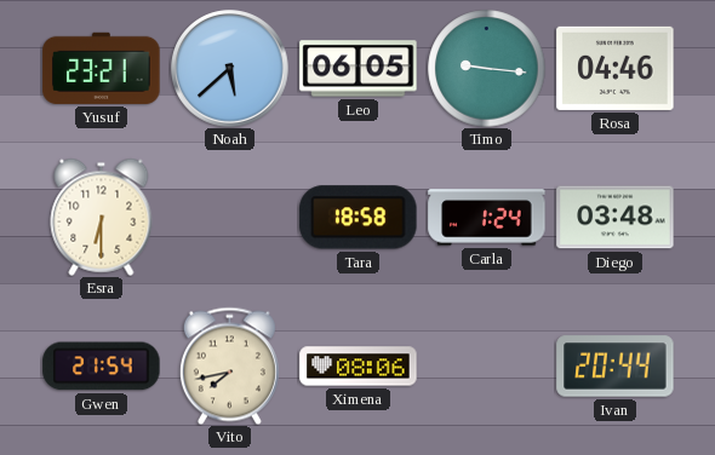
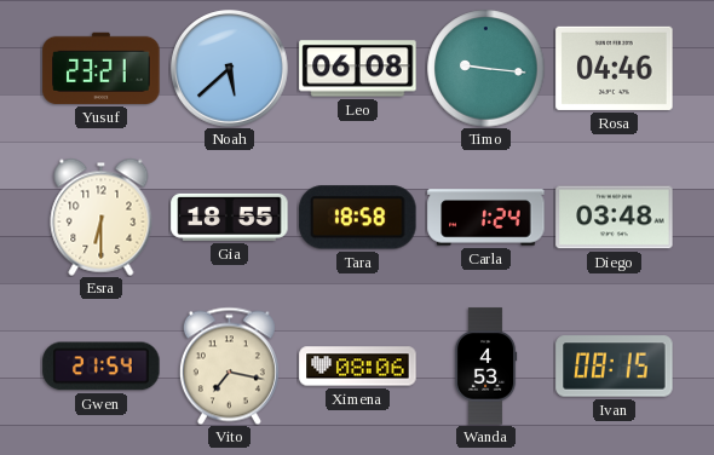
Leo: 06:05 -> 06:08
Gia: none -> 18:55
Vito: 7:43 -> 7:17
Wanda: none -> 4:53
Ivan: 20:44 -> 08:15
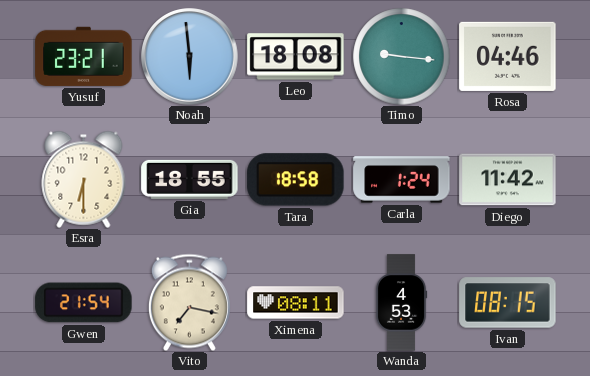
Noah: 5:38 -> 5:59
Leo: 06:08 -> 18:08
Diego: 03:48 -> 11:42
Ximena: 08:06 -> 08:11
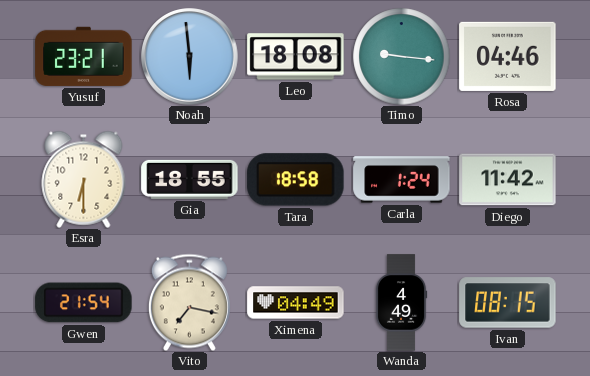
Ximena: 08:11 -> 04:49
Wanda: 4:53 -> 4:49
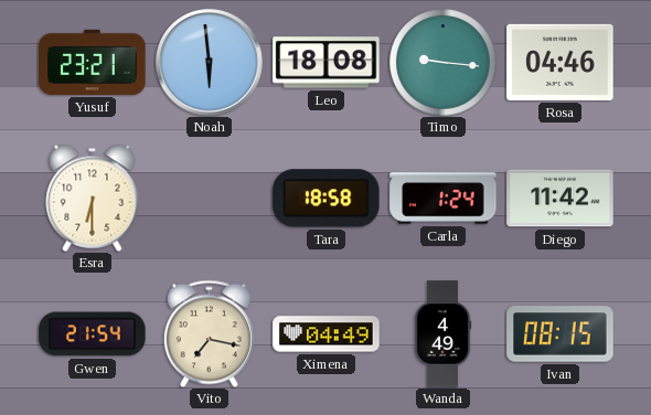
Gia: 18:55 -> none
